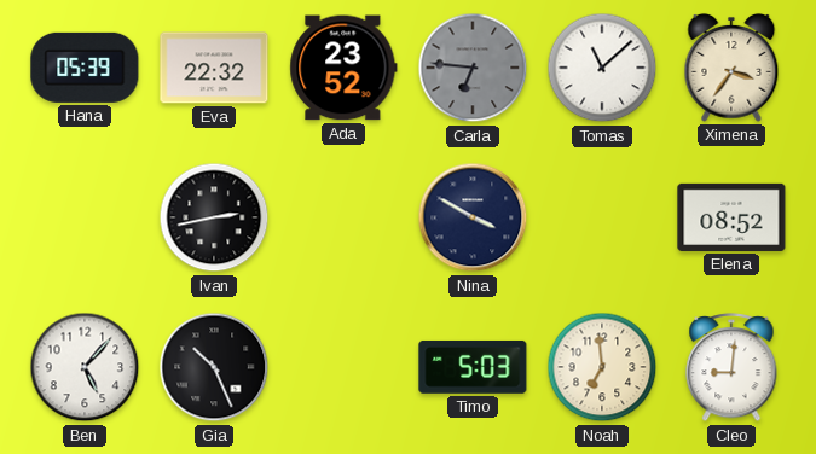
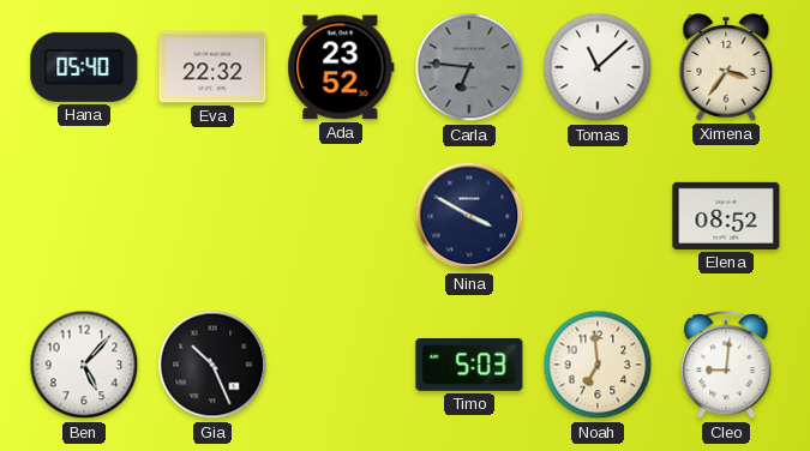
Hana: 05:39 -> 05:40
Ivan: 2:43 -> none
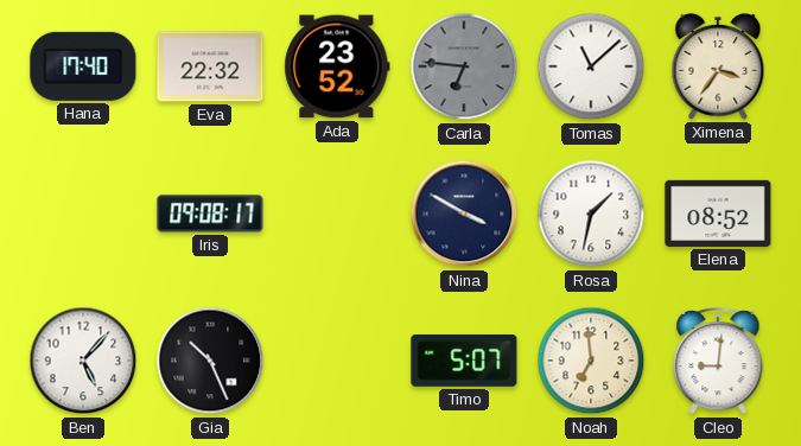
Hana: 05:40 -> 17:40
Iris: none -> 09:08
Rosa: none -> 1:32
Timo: 5:03 -> 5:07
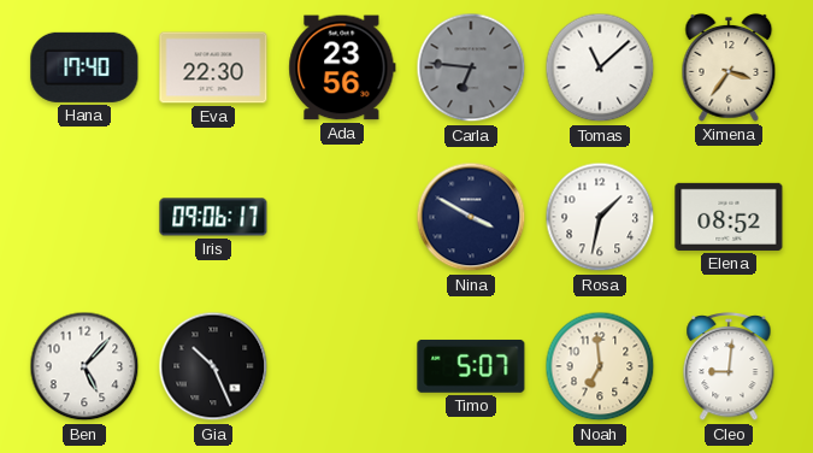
Eva: 22:32 -> 22:30
Ada: 23:52 -> 23:56
Iris: 09:08 -> 09:06
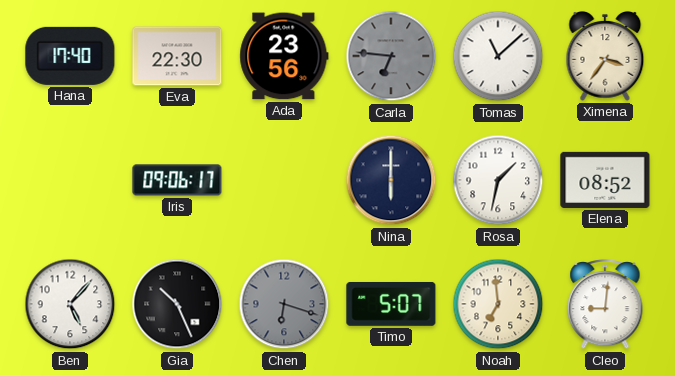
Nina: 3:50 -> 6:00
Chen: none -> 6:18
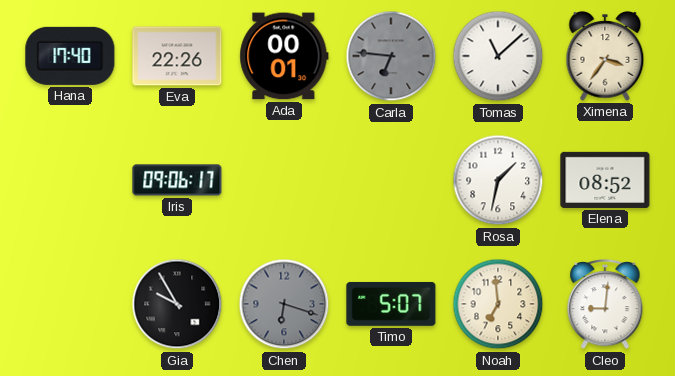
Eva: 22:30 -> 22:26
Ada: 23:56 -> 00:01
Nina: 6:00 -> none
Ben: 5:07 -> none
Gia: 10:26 -> 9:55
